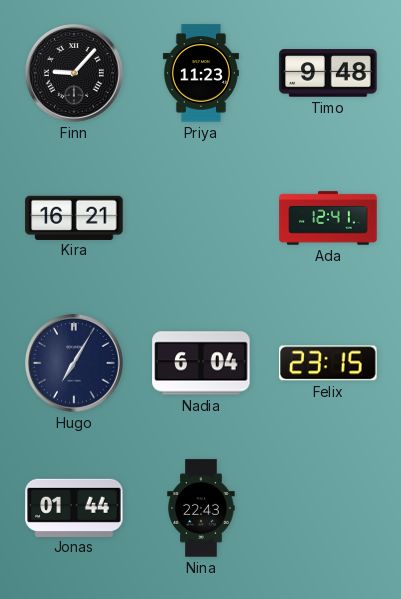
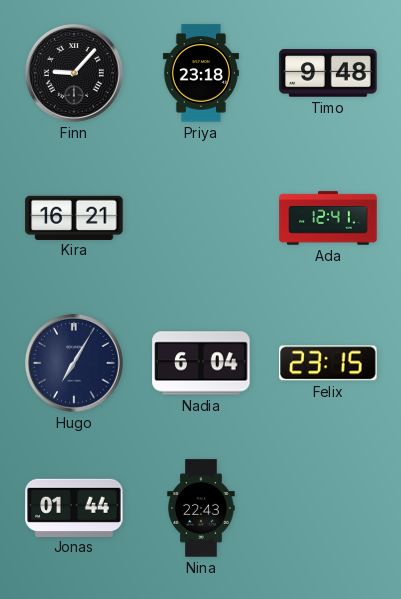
Priya: 11:23 -> 23:18
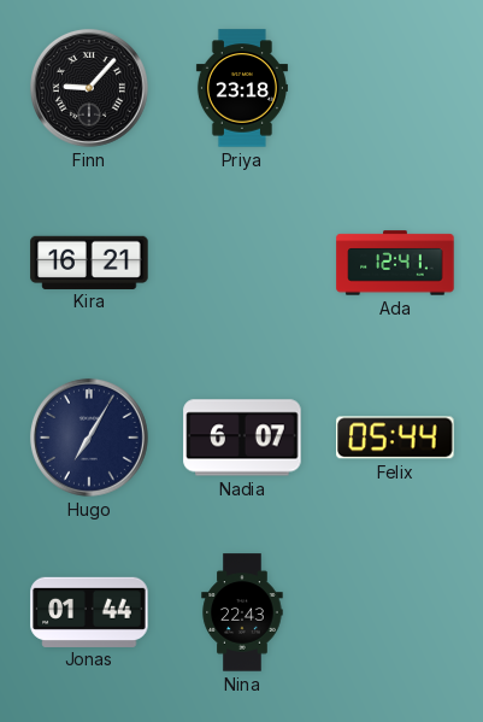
Timo: 9:48 -> none
Nadia: 6:04 -> 6:07
Felix: 23:15 -> 05:44
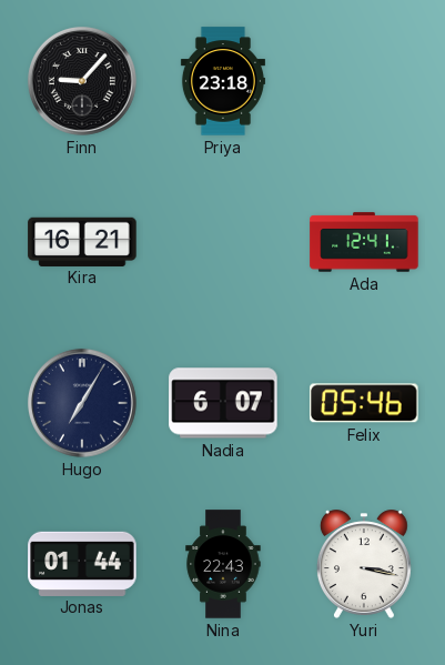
Felix: 05:44 -> 05:46
Yuri: none -> 3:17
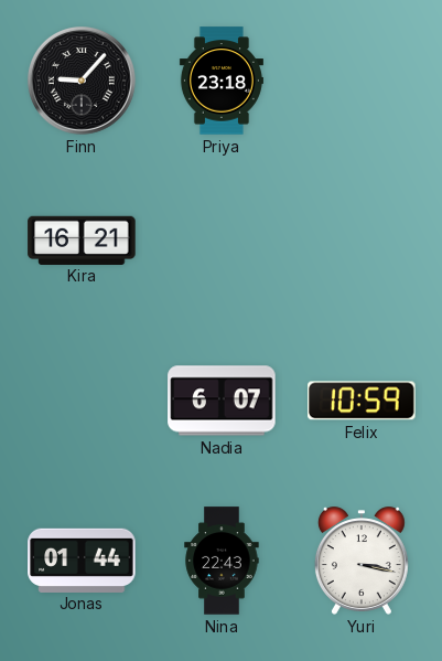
Ada: 12:41 -> none
Hugo: 7:05 -> none
Felix: 05:46 -> 10:59
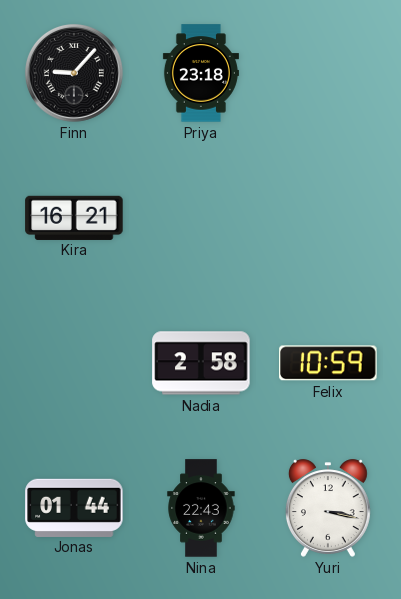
Nadia: 6:07 -> 2:58
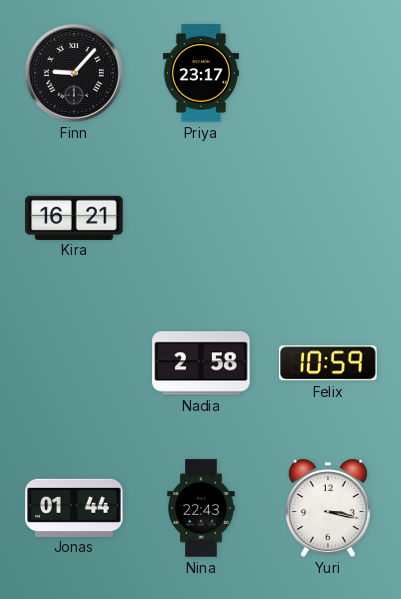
Priya: 23:18 -> 23:17
